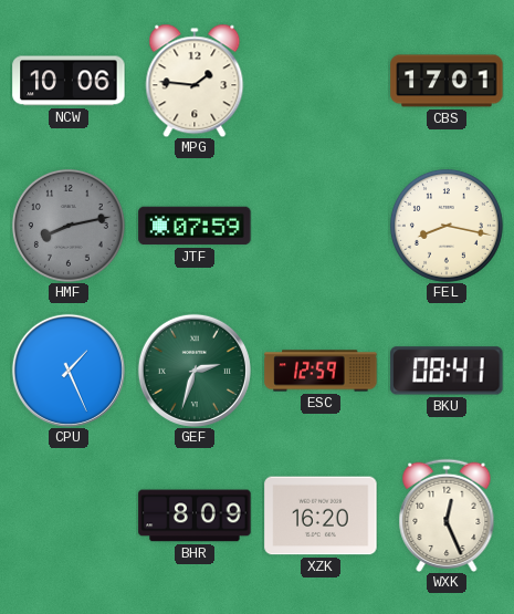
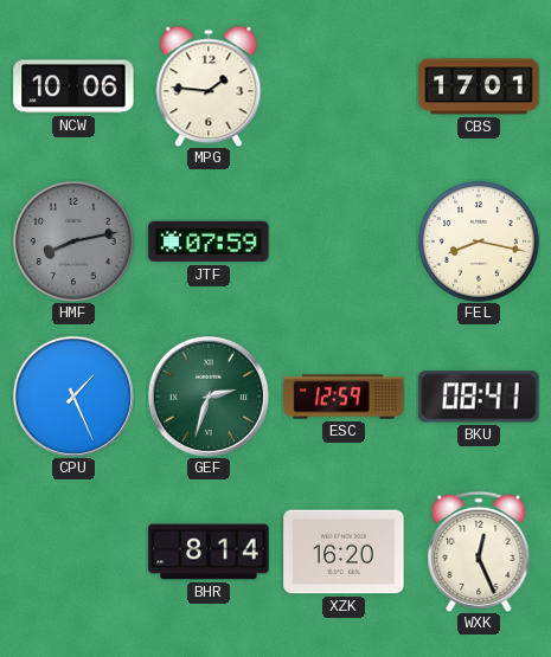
BHR: 8:09 -> 8:14
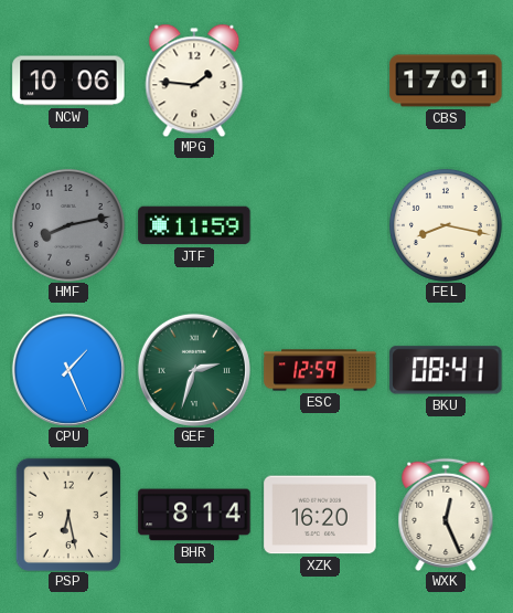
JTF: 07:59 -> 11:59
PSP: none -> 6:28
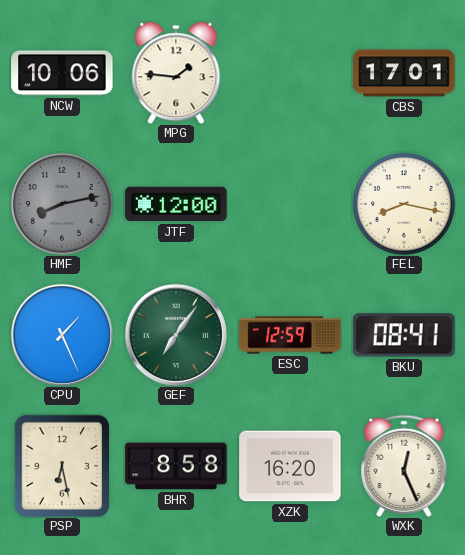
JTF: 11:59 -> 12:00
GEF: 2:33 -> 7:06
BHR: 8:14 -> 8:58
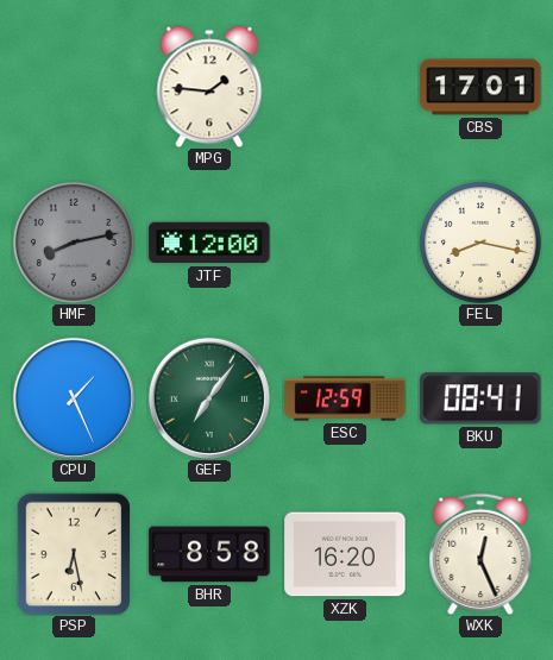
NCW: 10:06 -> none
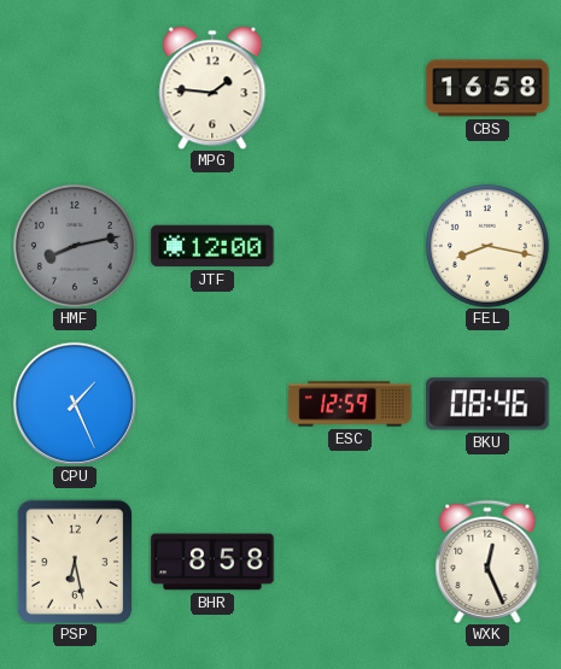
CBS: 17:01 -> 16:58
GEF: 7:06 -> none
BKU: 08:41 -> 08:46
XZK: 16:20 -> none
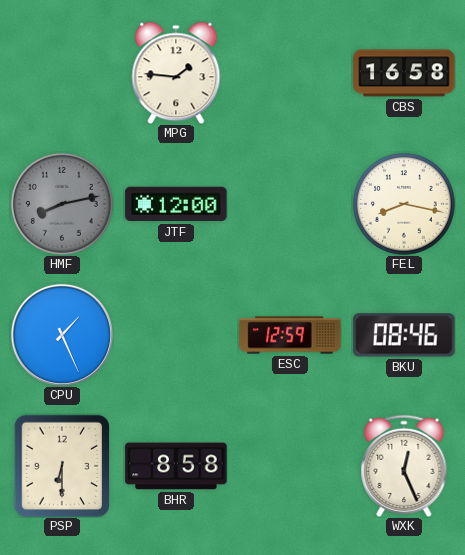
PSP: 6:28 -> 6:30
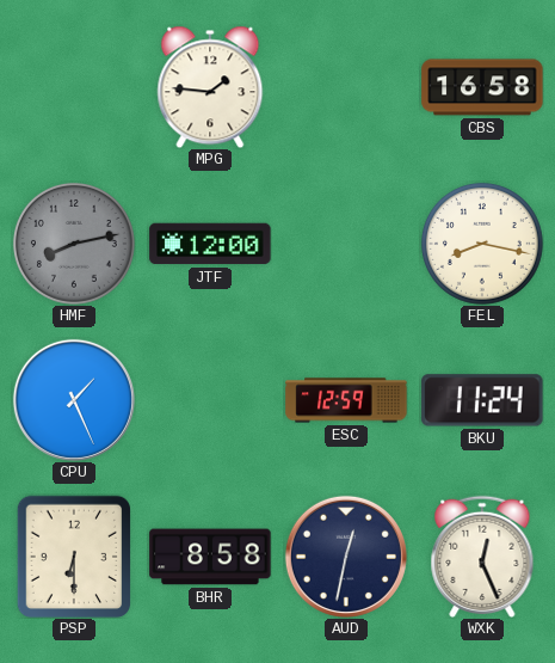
BKU: 08:46 -> 11:24
AUD: none -> 12:32
